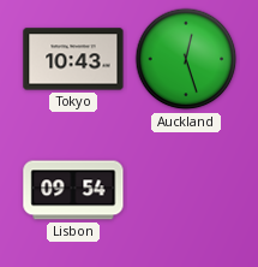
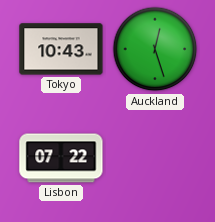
Lisbon: 09:54 -> 07:22
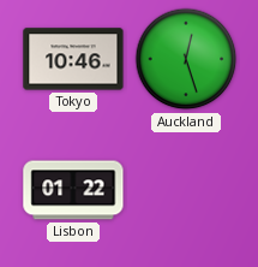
Tokyo: 10:43 -> 10:46
Lisbon: 07:22 -> 01:22
